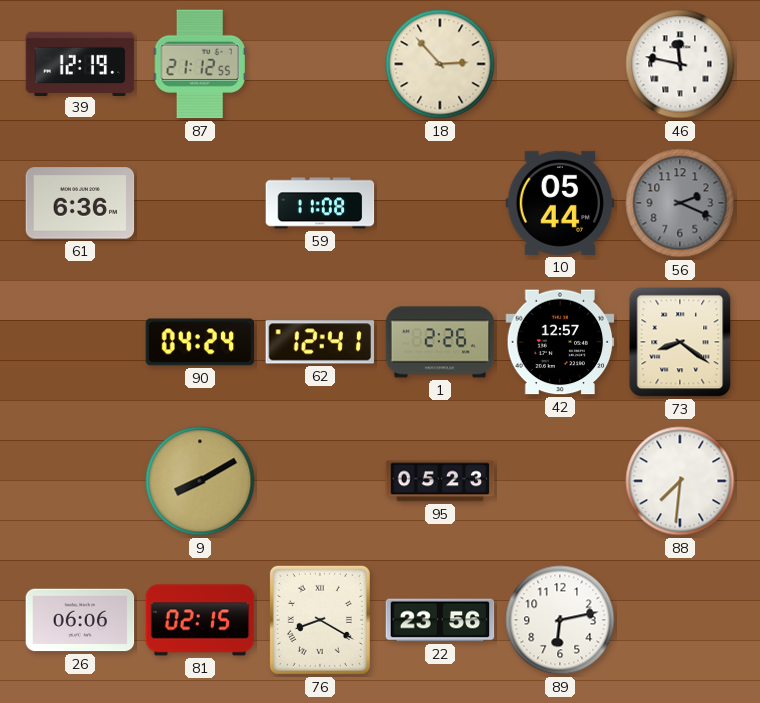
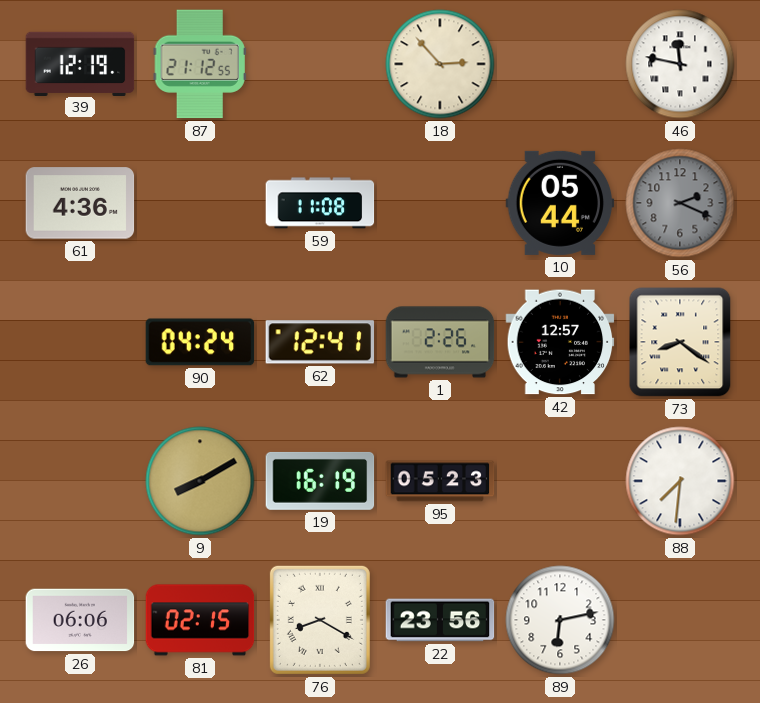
61: 6:36 -> 4:36
19: none -> 16:19
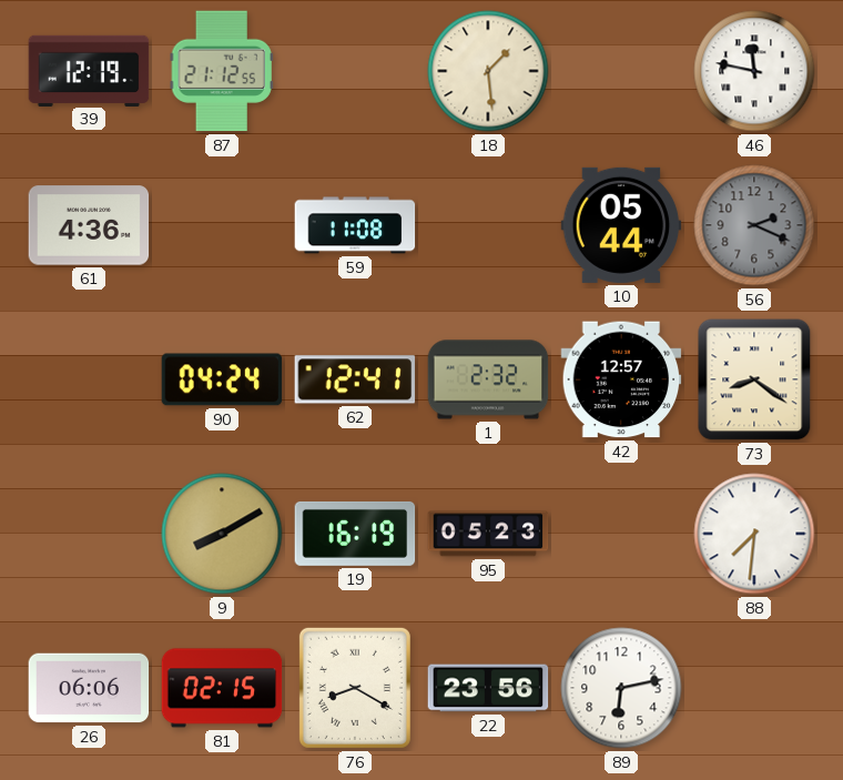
18: 2:53 -> 1:29
1: 2:26 -> 2:32
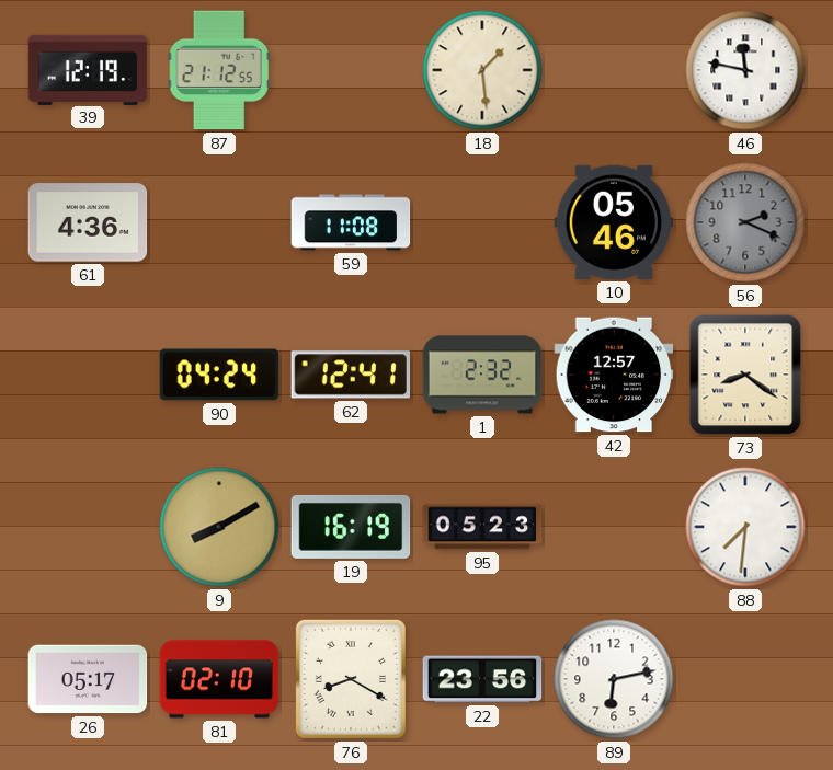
10: 05:44 -> 05:46
26: 06:06 -> 05:17
81: 02:15 -> 02:10
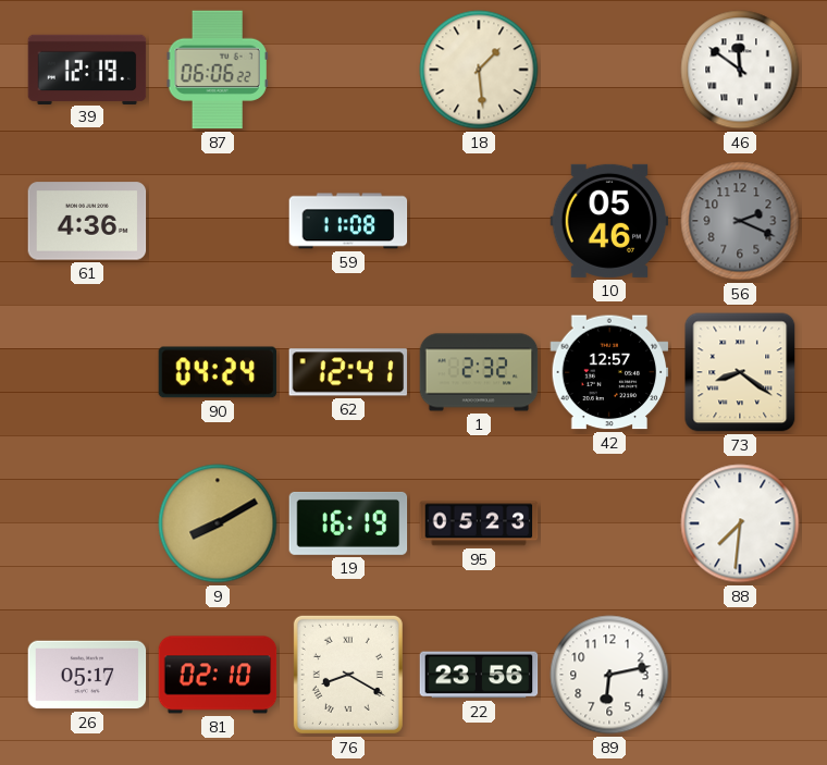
87: 21:12 -> 06:06
46: 11:47 -> 11:51
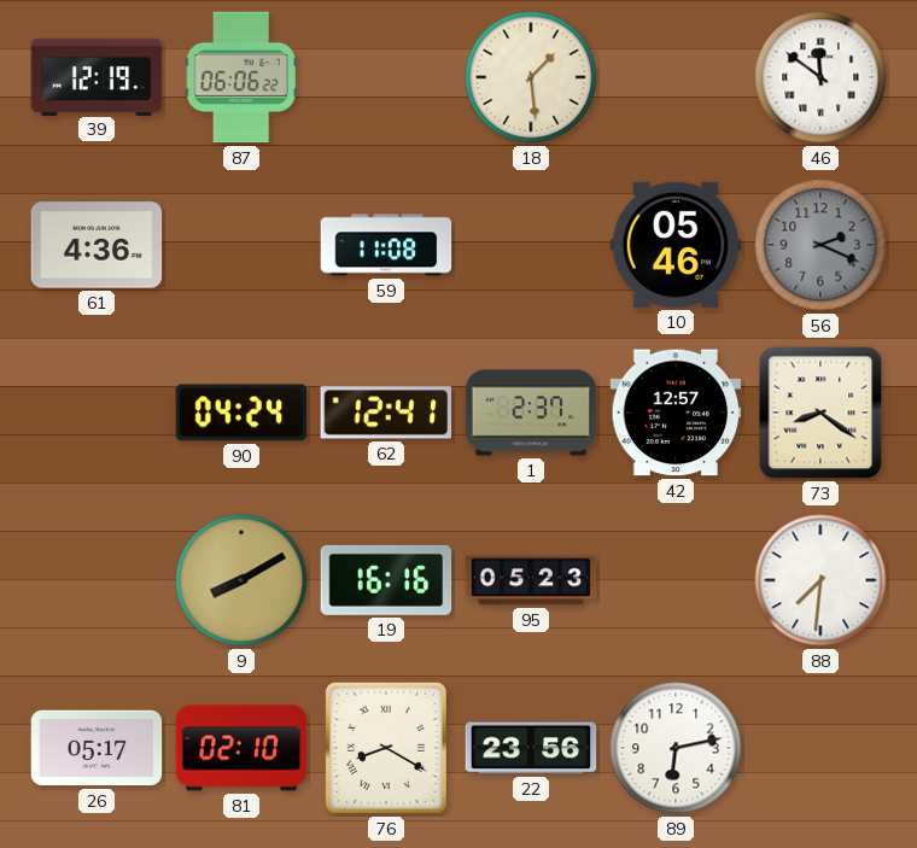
1: 2:32 -> 2:37
19: 16:19 -> 16:16
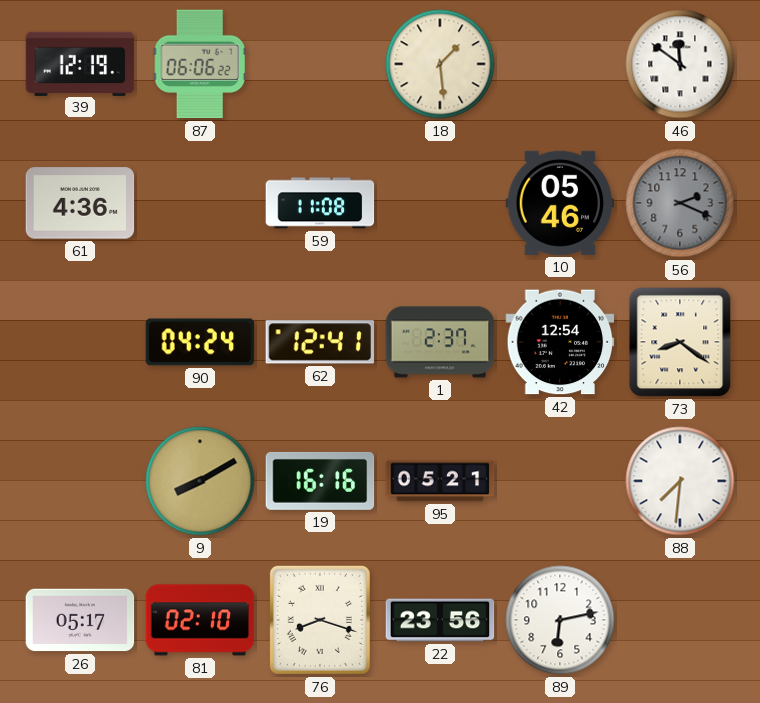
42: 12:57 -> 12:54
95: 05:23 -> 05:21
76: 8:20 -> 8:18
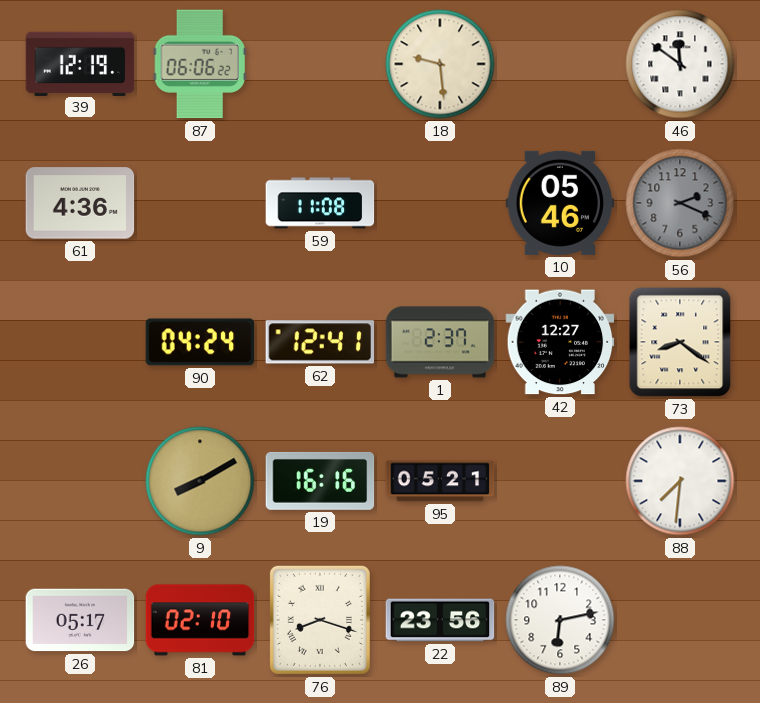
18: 1:29 -> 9:29
42: 12:54 -> 12:27
